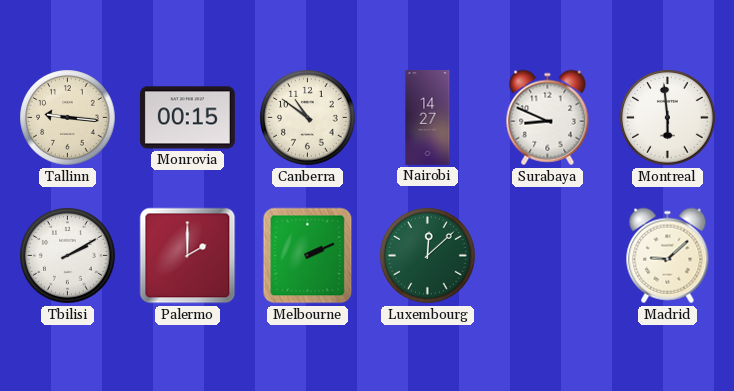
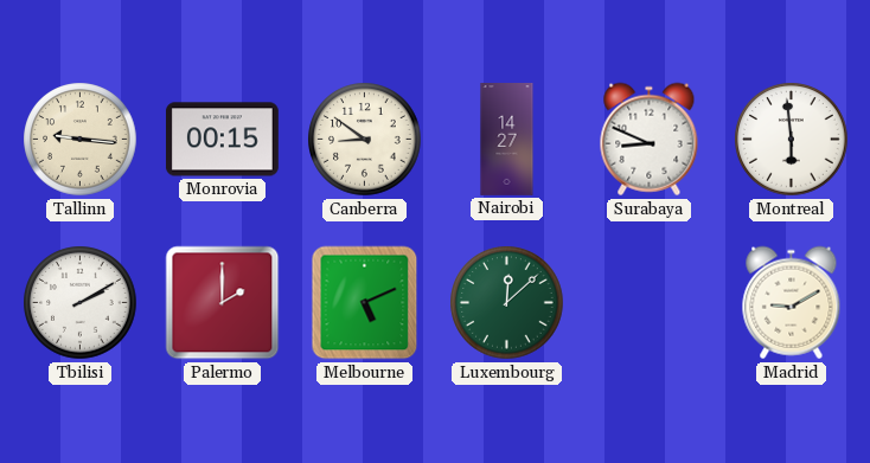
Canberra: 10:51 -> 8:51
Melbourne: 2:11 -> 5:11
Madrid: 9:08 -> 9:10
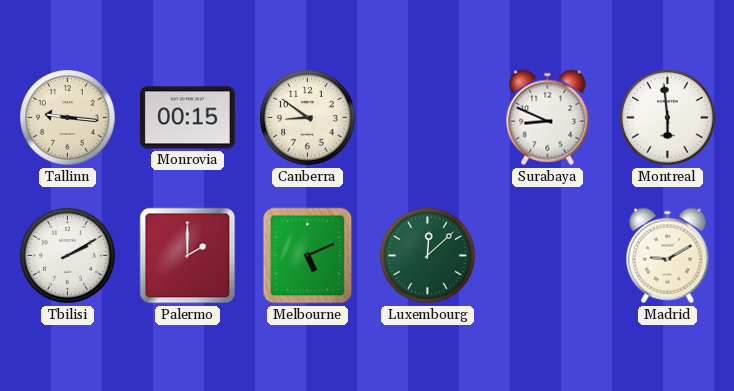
Nairobi: 14:27 -> none
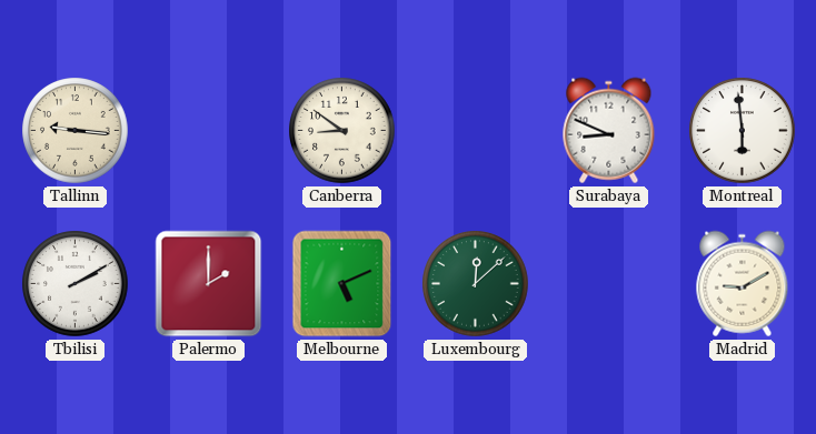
Monrovia: 00:15 -> none
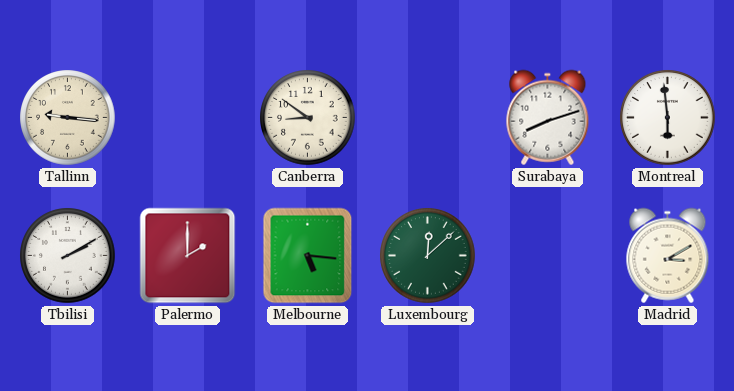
Surabaya: 8:49 -> 8:12
Melbourne: 5:11 -> 5:16
Madrid: 9:10 -> 3:10
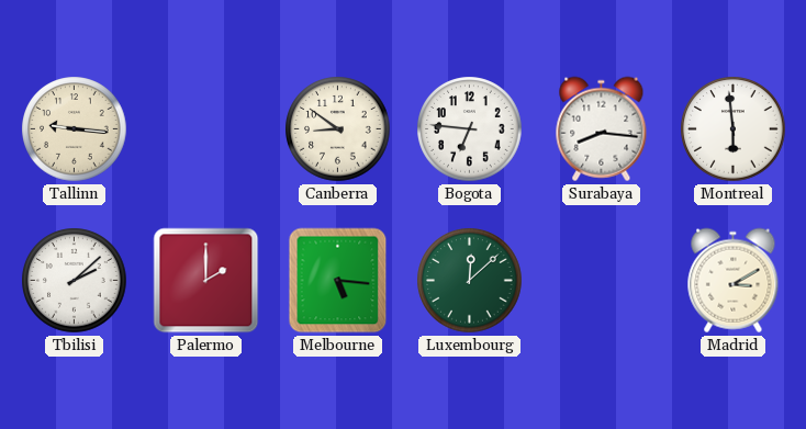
Bogota: none -> 6:46
Surabaya: 8:12 -> 8:16
Tbilisi: 2:10 -> 2:08
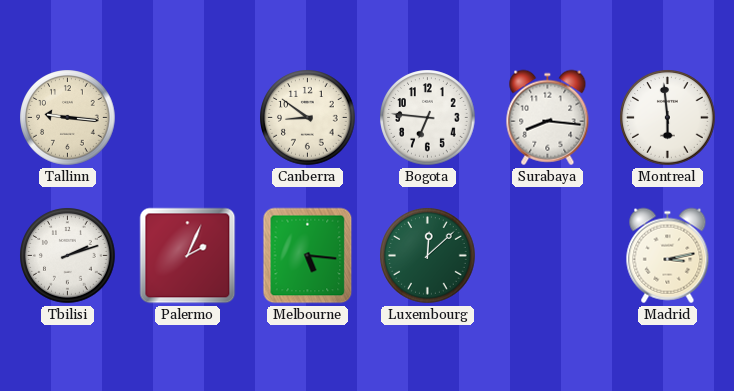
Tbilisi: 2:08 -> 2:12
Palermo: 2:00 -> 2:04
Madrid: 3:10 -> 3:13
